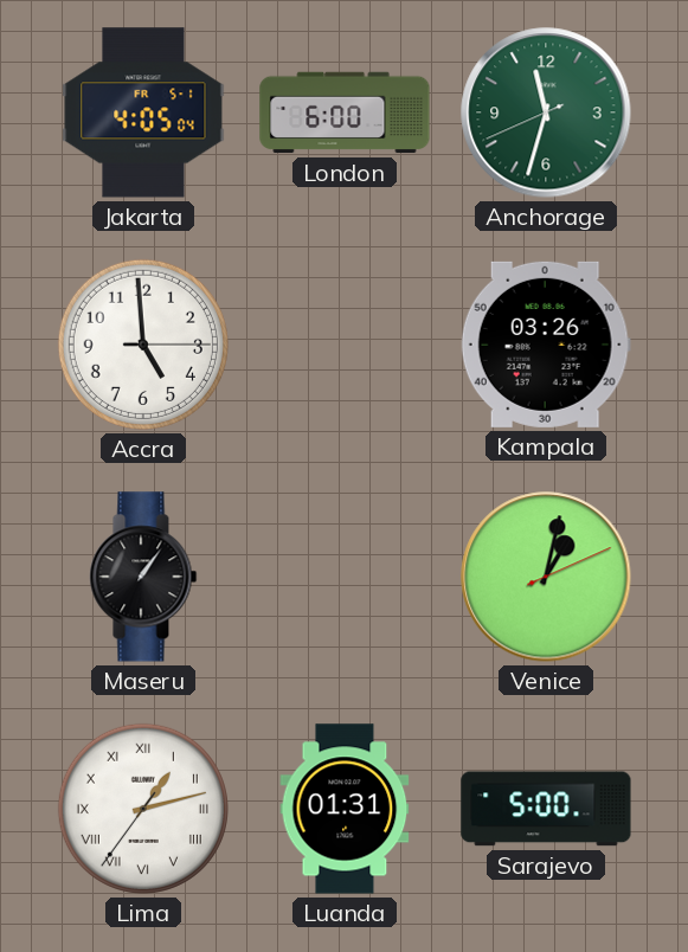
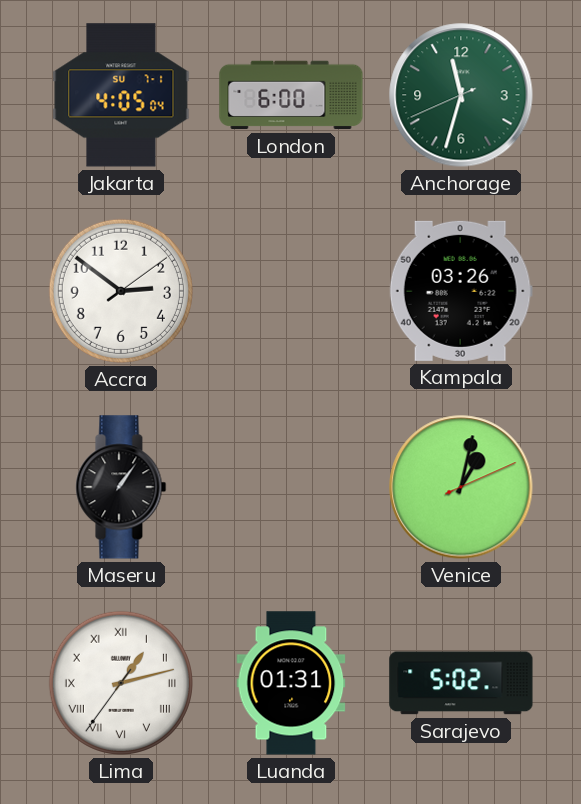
Jakarta date: FR 5-1 -> SU 7-1
Accra: 4:59 -> 2:51
Sarajevo: 5:00 -> 5:02
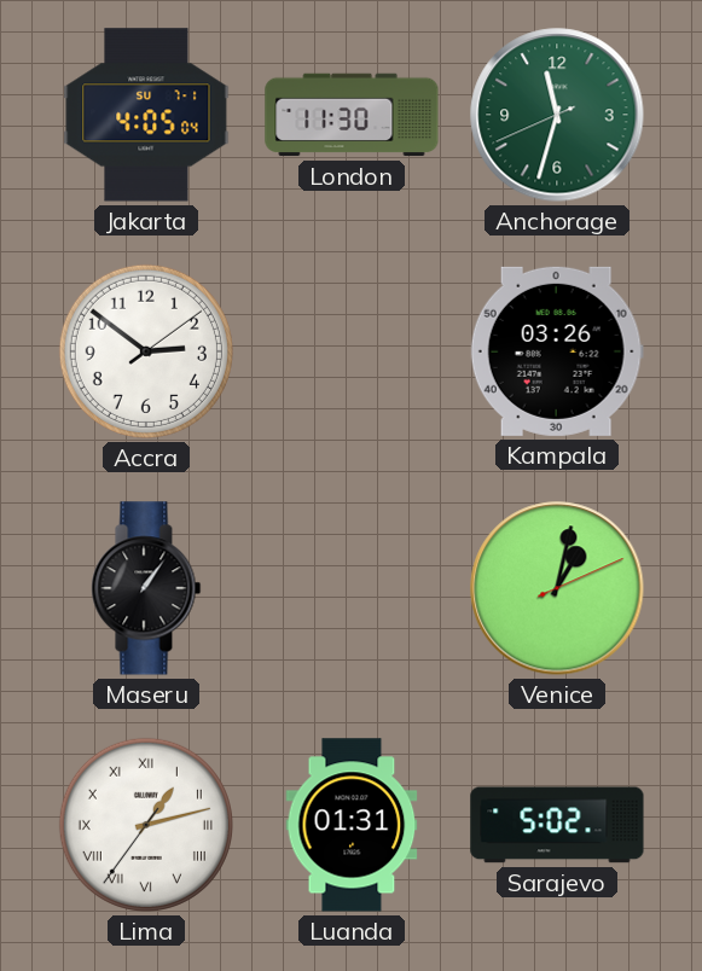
London: 6:00 -> 11:30
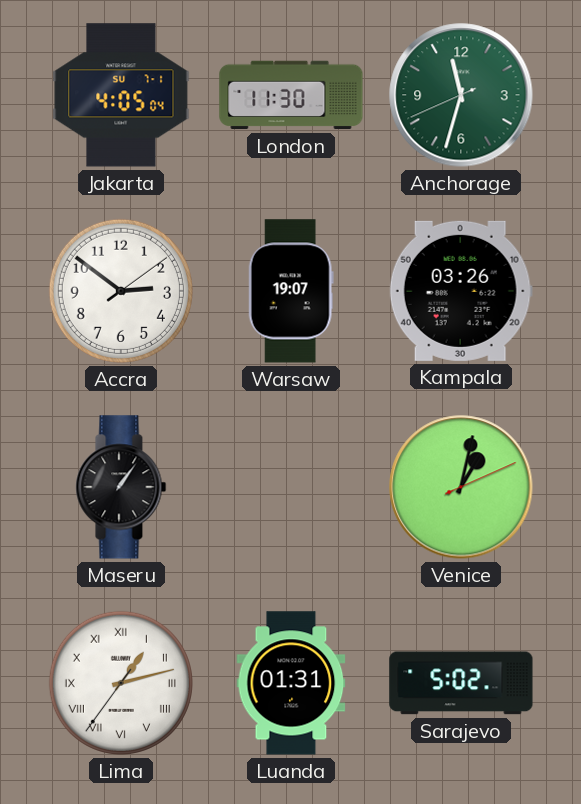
Warsaw: none -> 19:07
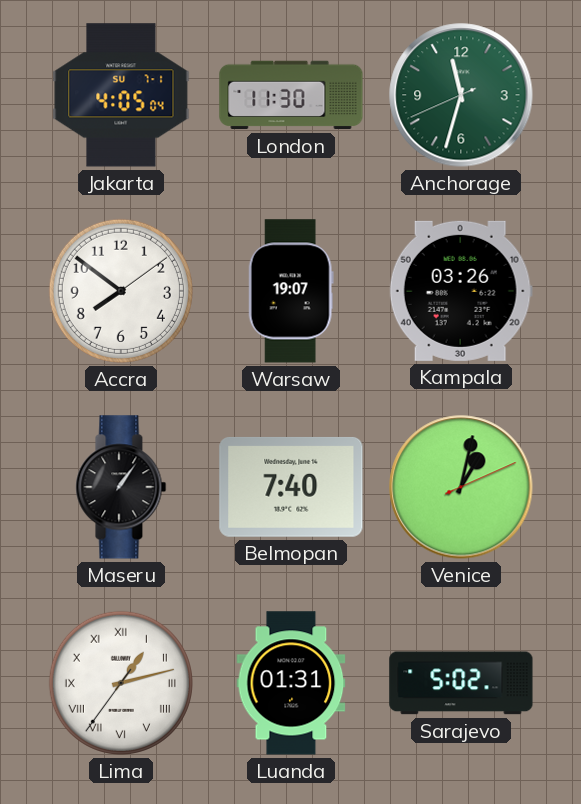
Accra: 2:51 -> 7:51
Belmopan: none -> 7:40
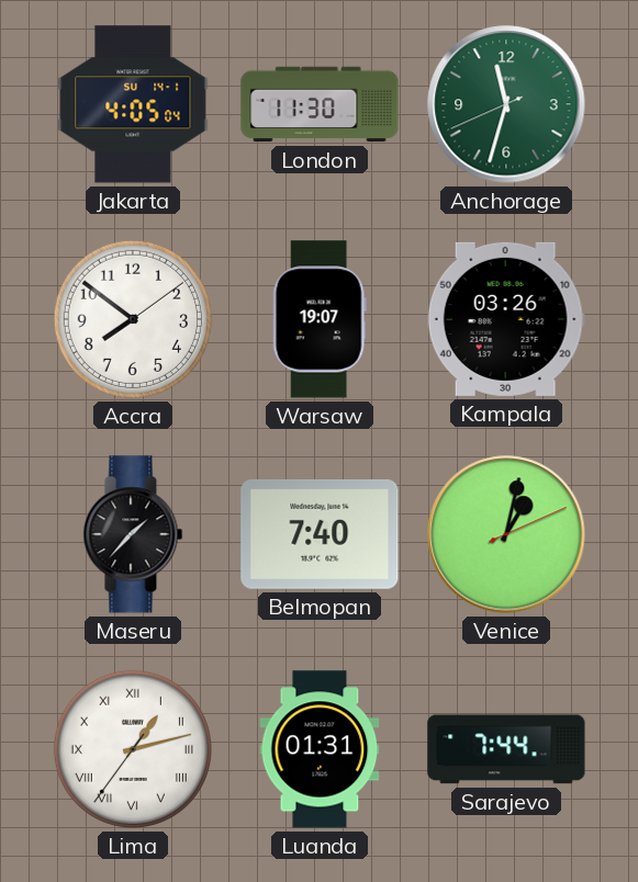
Jakarta date: SU 7-1 -> SU 14-1
Maseru: 1:06 -> 1:37
Sarajevo: 5:02 -> 7:44
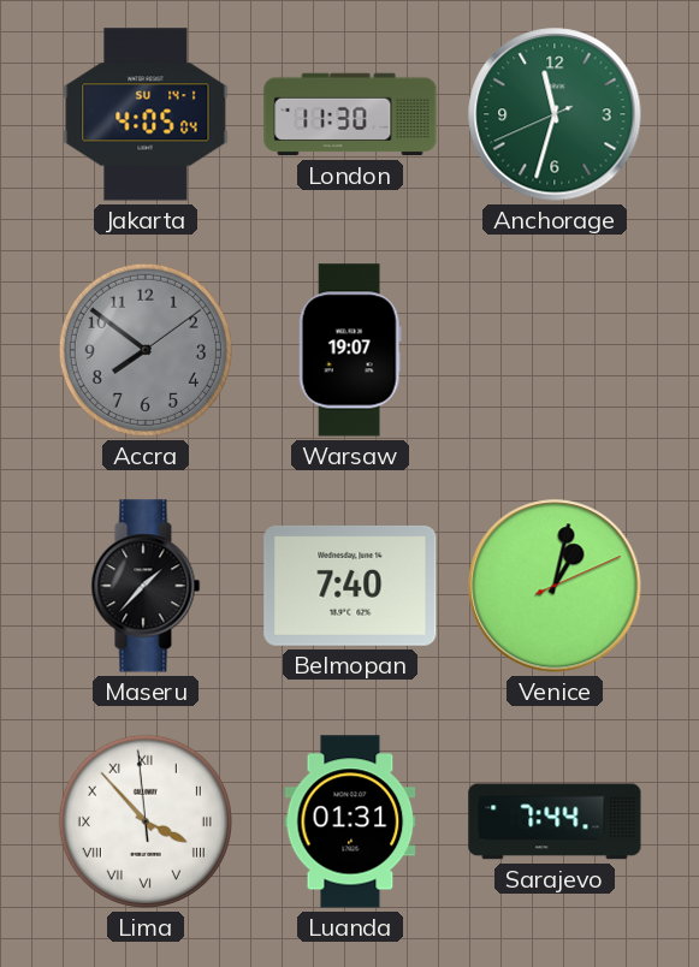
Accra dial: white -> grey
Kampala: 03:26 -> none
Lima: 1:12 -> 3:52
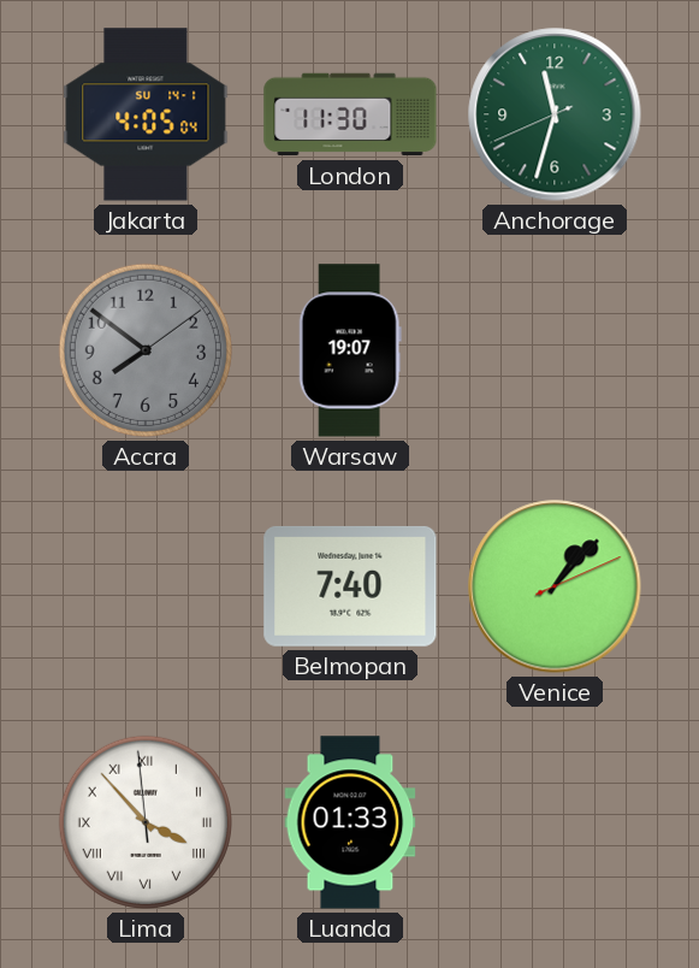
Maseru: 1:37 -> none
Venice: 1:02 -> 1:07
Luanda: 01:31 -> 01:33
Sarajevo: 7:44 -> none
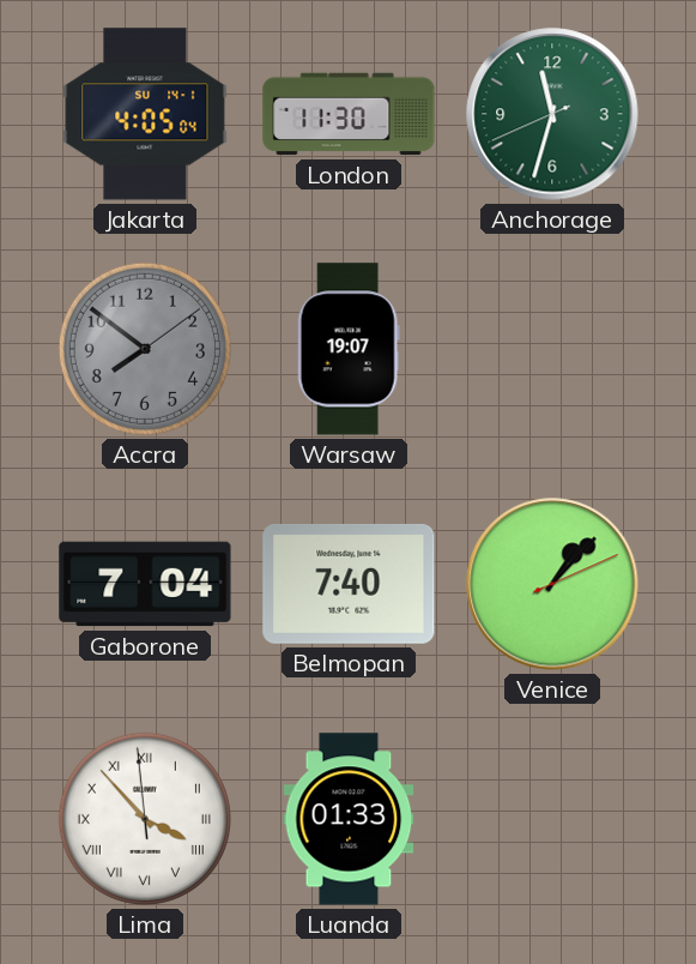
Gaborone: none -> 7:04
